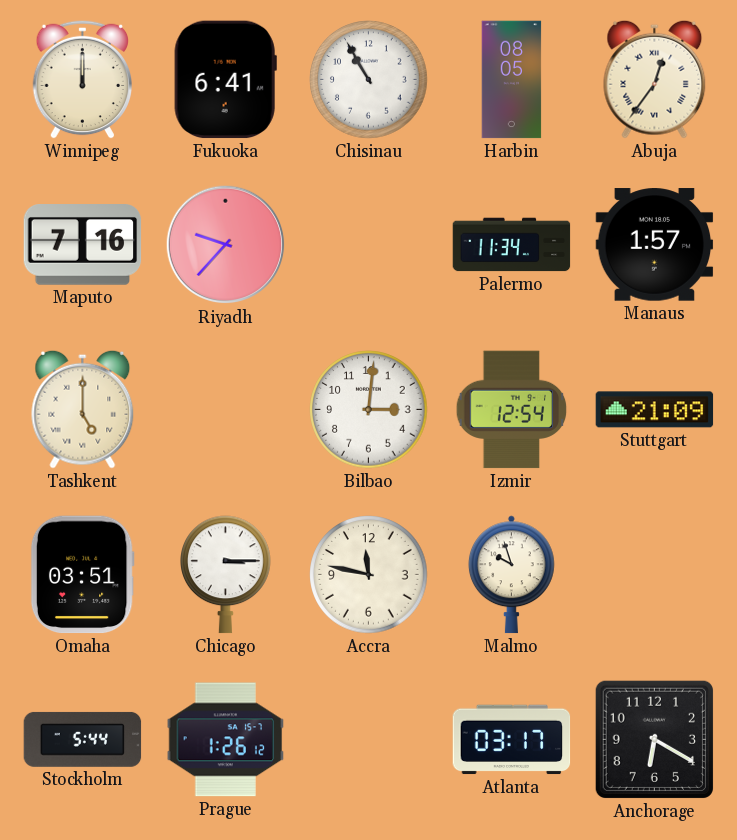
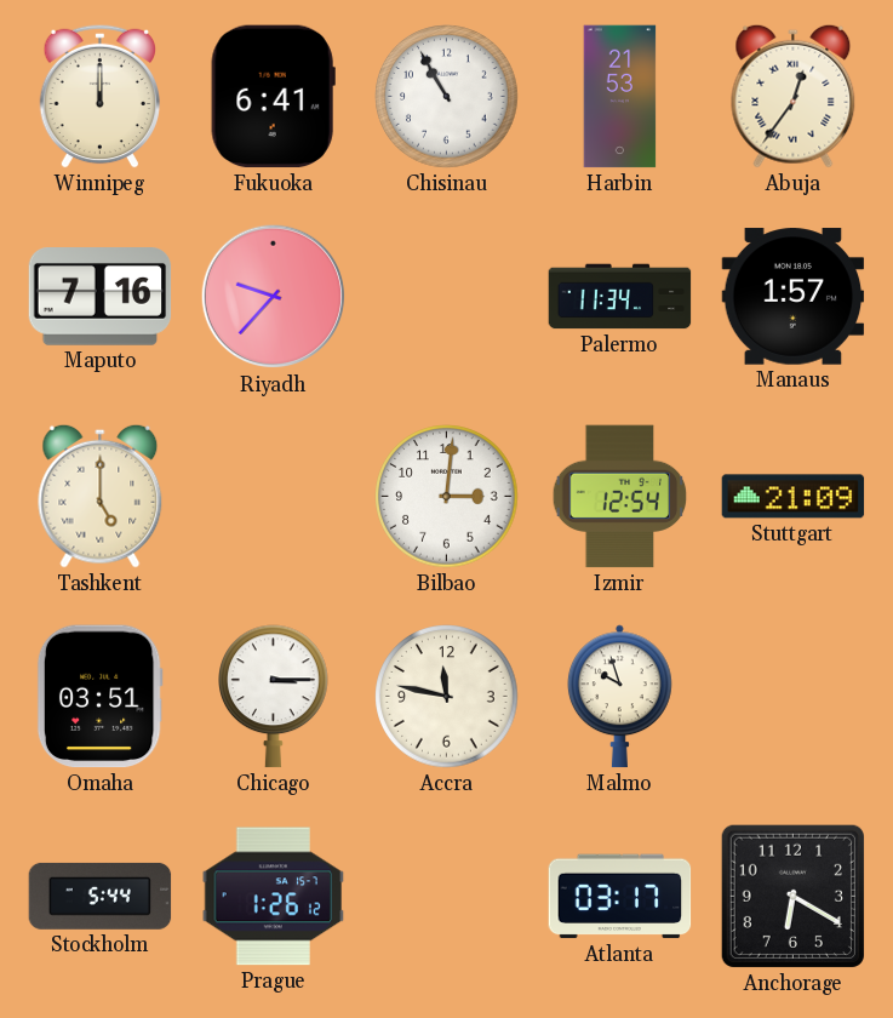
Harbin: 08:05 -> 21:53
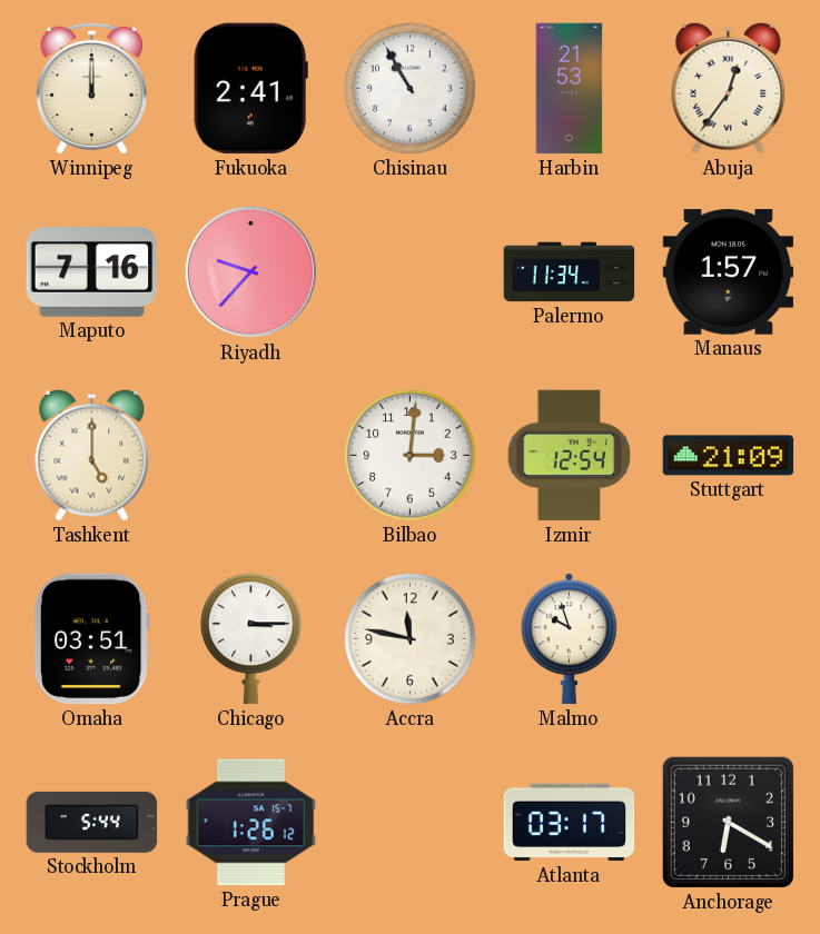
Fukuoka: 6:41 -> 2:41
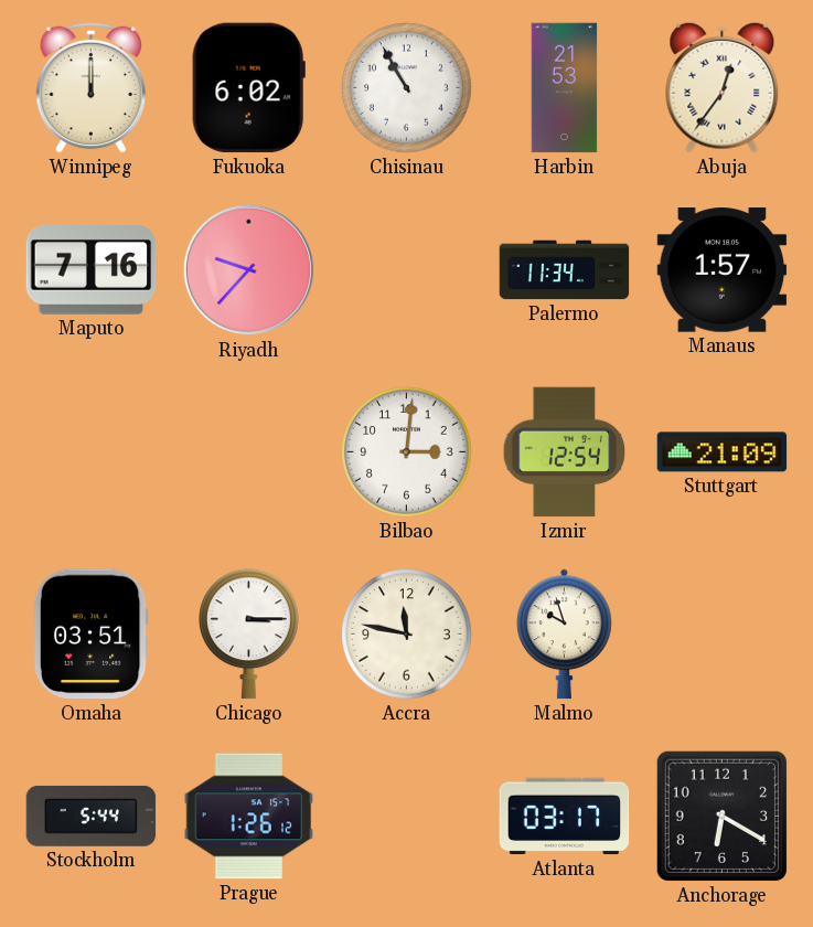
Fukuoka: 2:41 -> 6:02
Tashkent: 5:00 -> none
